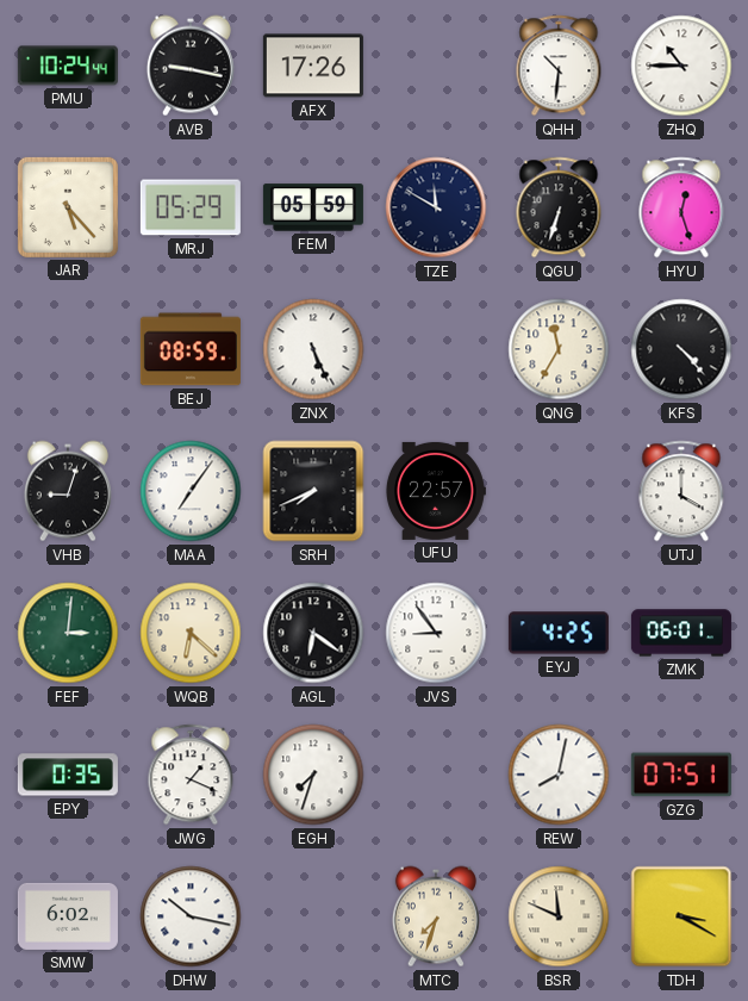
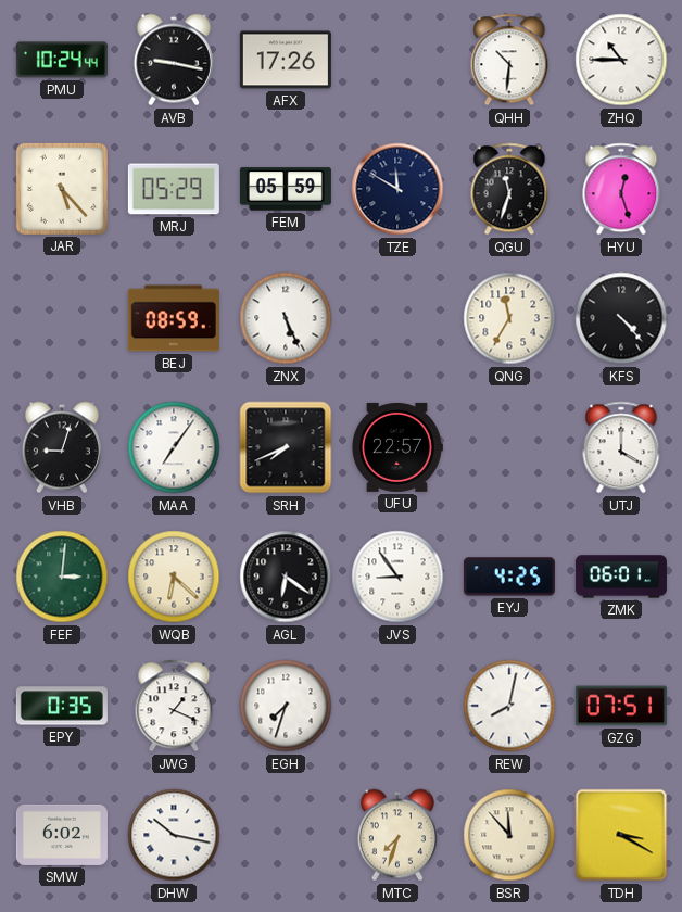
QGU: 6:33 -> 11:33
BSR: 11:49 -> 11:53
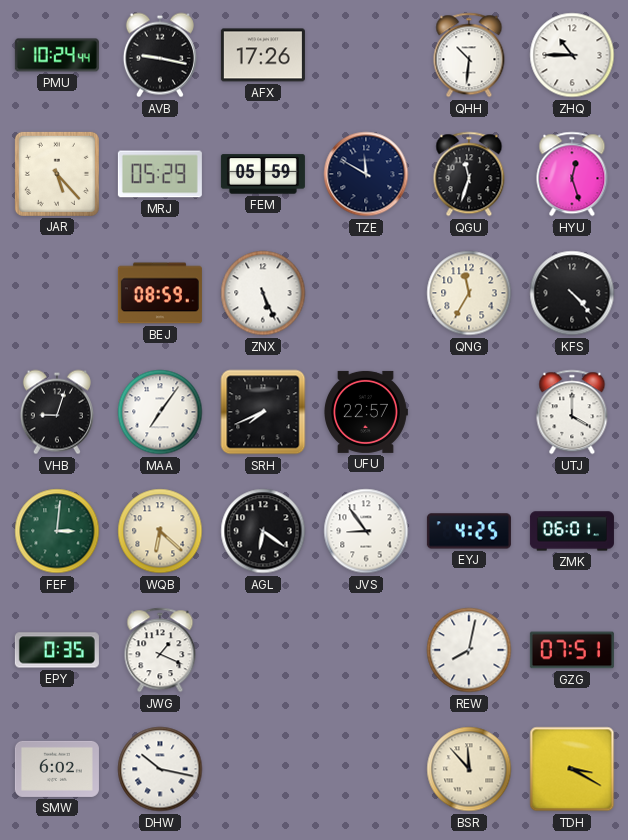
EGH: 7:33 -> none
MTC: 7:33 -> none
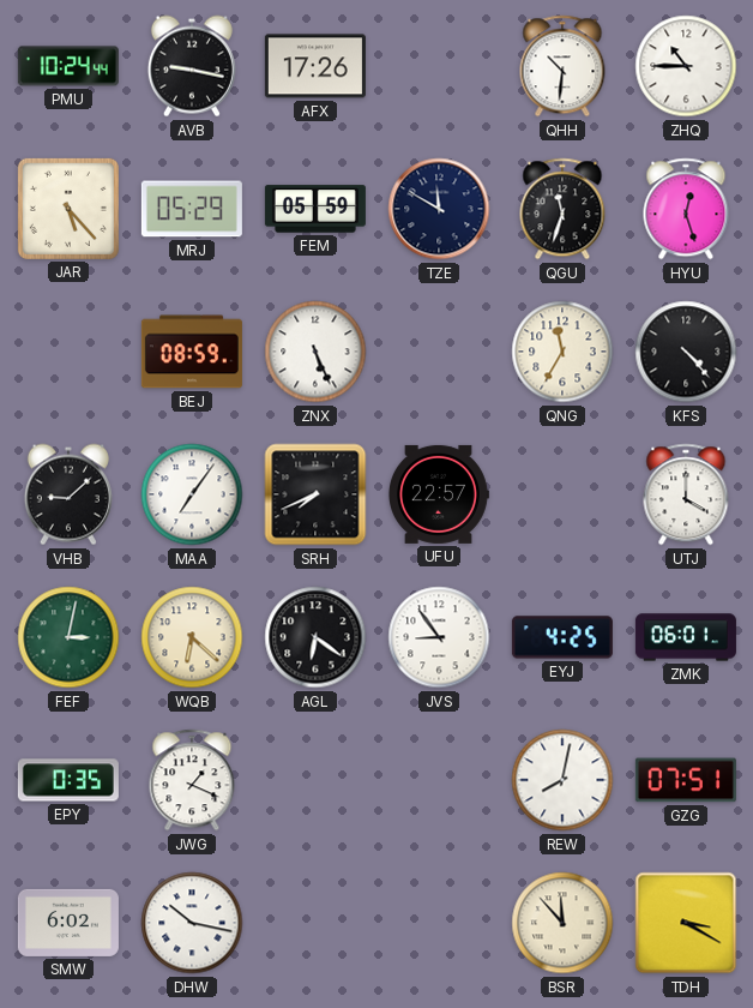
VHB: 9:03 -> 9:08
FEF: 3:01 -> 3:02
